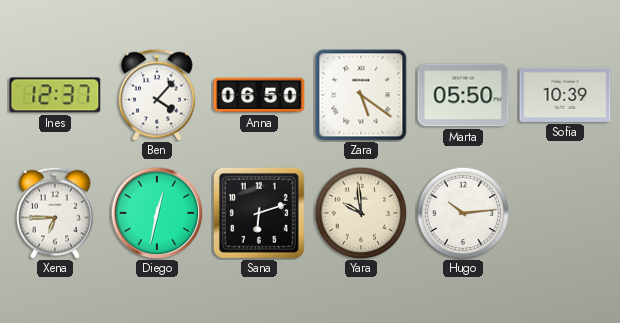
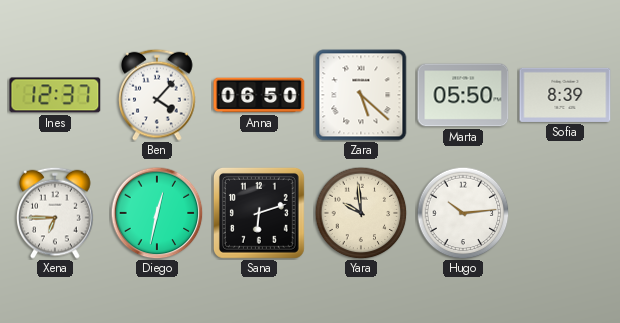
Zara: 5:21 -> 5:22
Sofia: 10:39 -> 8:39
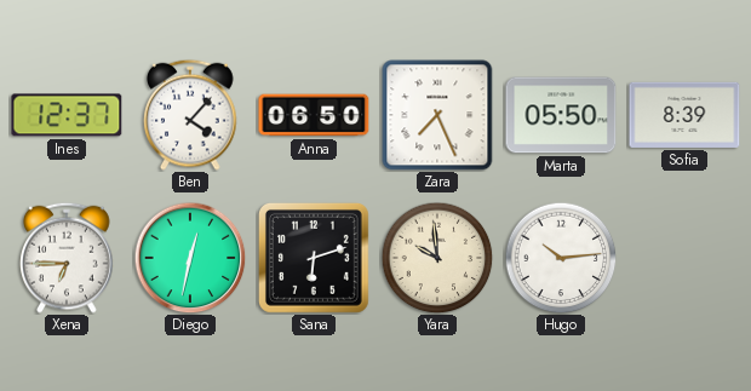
Zara: 5:22 -> 7:26
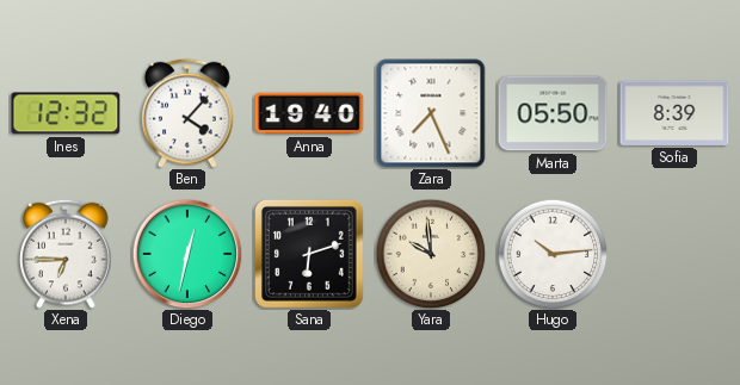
Ines: 12:37 -> 12:32
Anna: 06:50 -> 19:40
